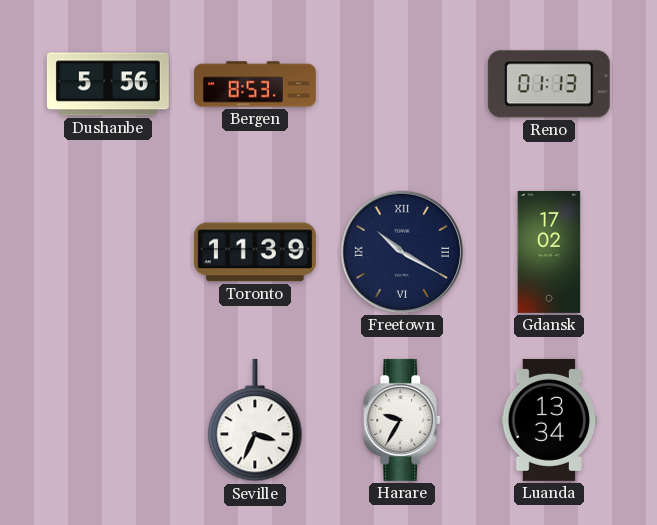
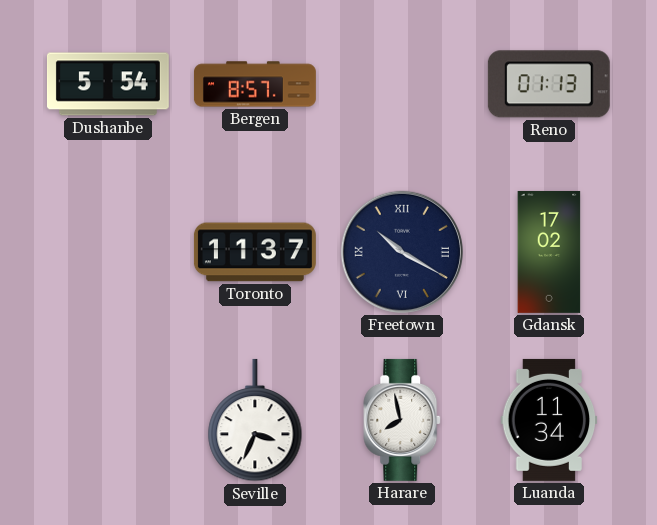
Dushanbe: 5:56 -> 5:54
Bergen: 8:53 -> 8:57
Toronto: 11:39 -> 11:37
Harare: 9:35 -> 7:58
Luanda: 13:34 -> 11:34
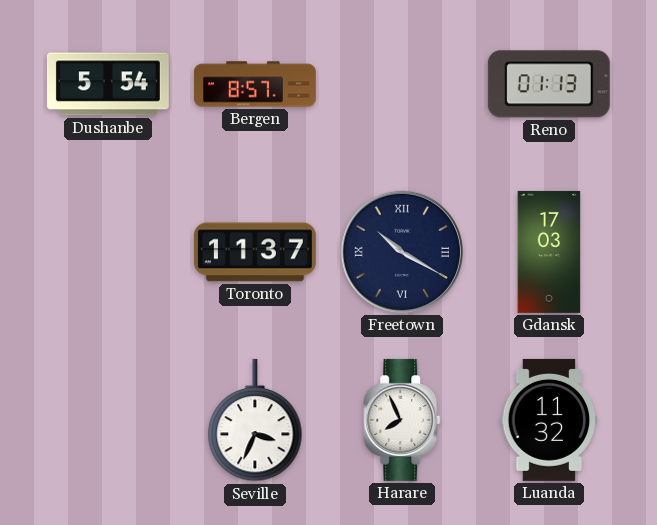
Gdansk: 17:02 -> 17:03
Harare: 7:58 -> 7:56
Luanda: 11:34 -> 11:32
